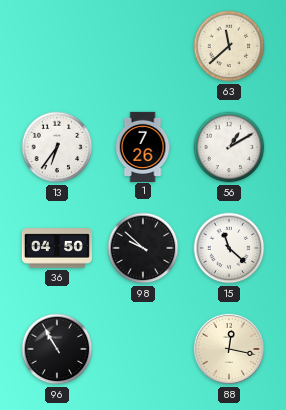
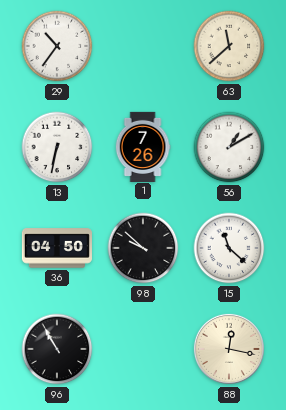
29: none -> 10:36
13: 6:36 -> 6:32
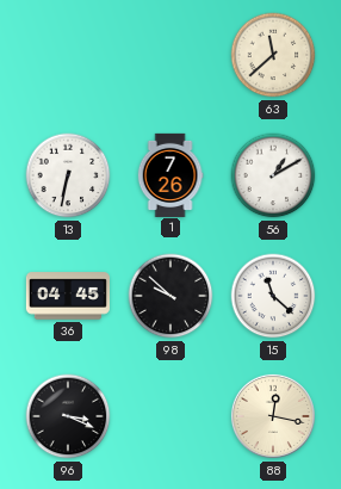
29: 10:36 -> none
36: 04:50 -> 04:45
96: 10:55 -> 3:19
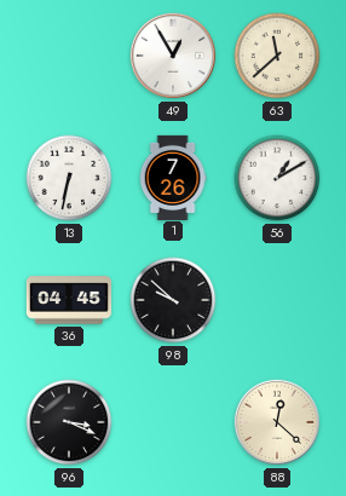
49: none -> 12:55
15: 11:22 -> none
88: 12:17 -> 12:22
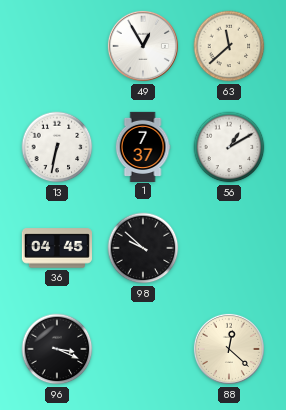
1: 7:26 -> 7:37
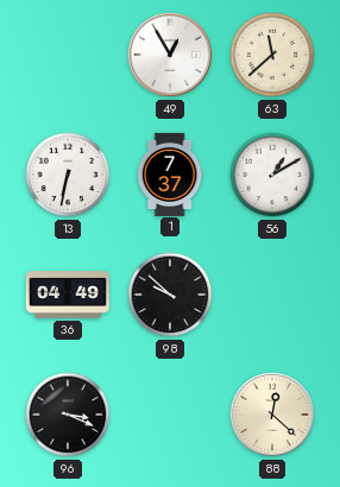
36: 04:45 -> 04:49
